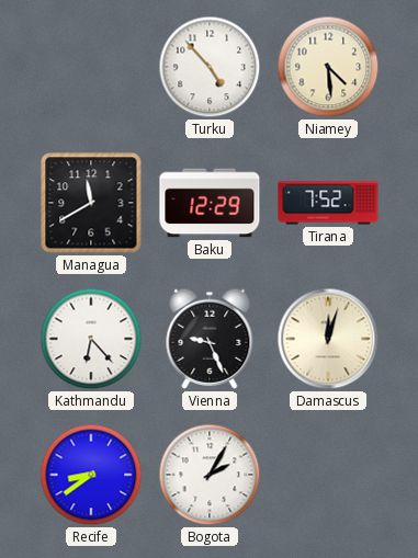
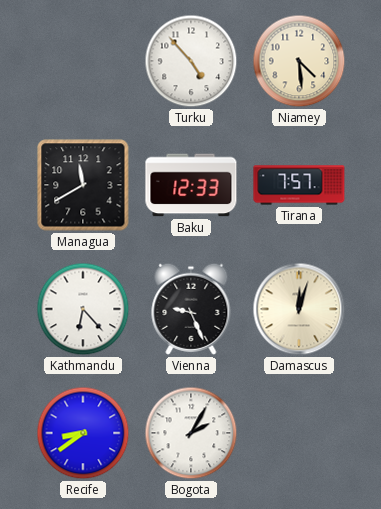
Baku: 12:29 -> 12:33
Tirana: 7:52 -> 7:57
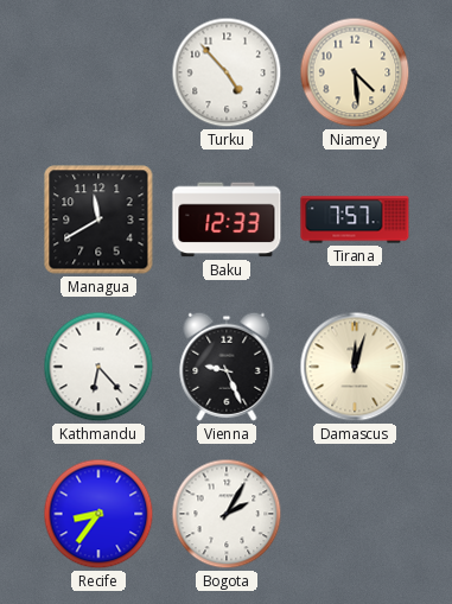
Recife: 8:39 -> 8:36
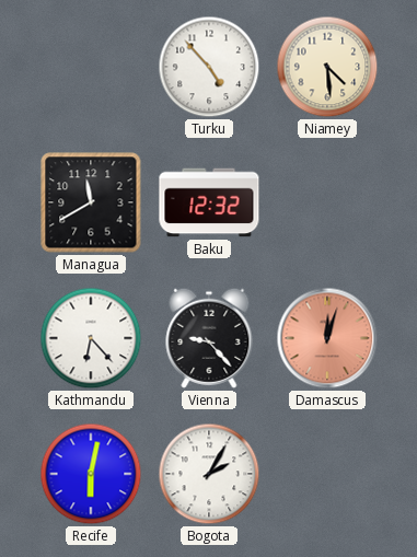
Baku: 12:33 -> 12:32
Tirana: 7:57 -> none
Vienna: 9:26 -> 9:23
Damascus dial: cream -> salmon
Recife: 8:36 -> 6:02
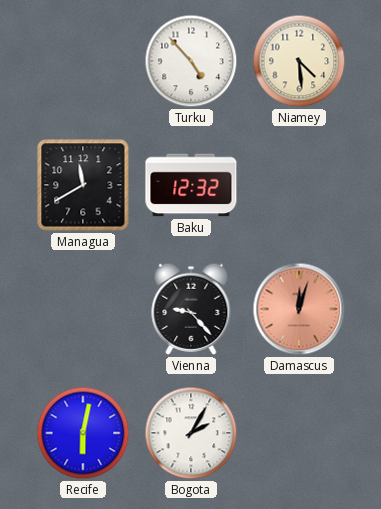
Kathmandu: 6:23 -> none
